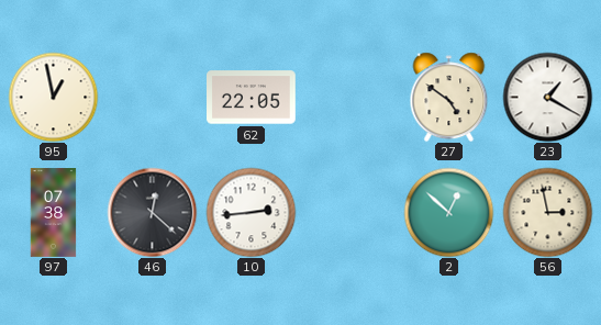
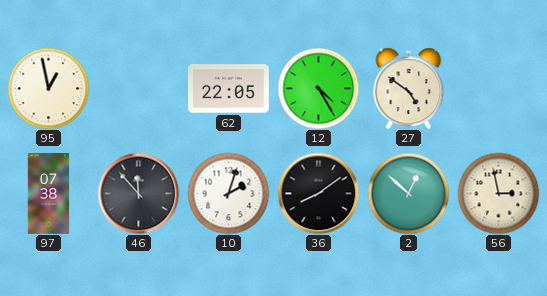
12: none -> 4:25
23: 1:20 -> none
46: 12:22 -> 11:53
10: 2:44 -> 2:03
36: none -> 8:09
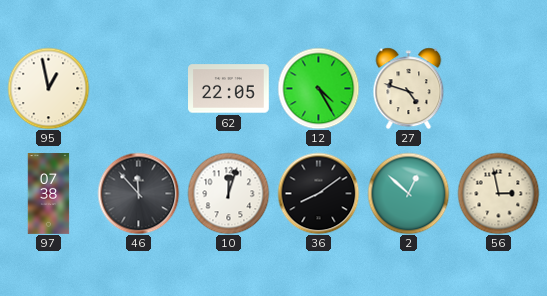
27: 4:51 -> 4:48
10: 2:03 -> 12:03
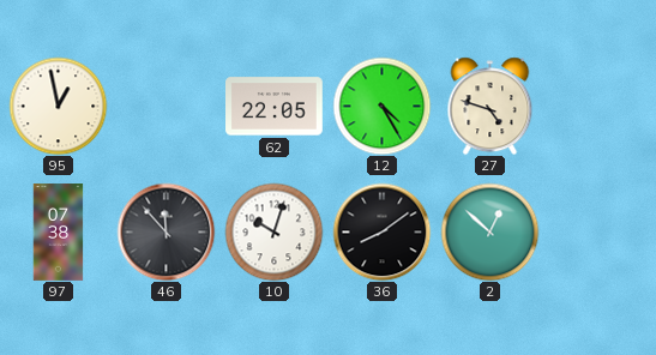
10: 12:03 -> 10:03
56: 2:58 -> none
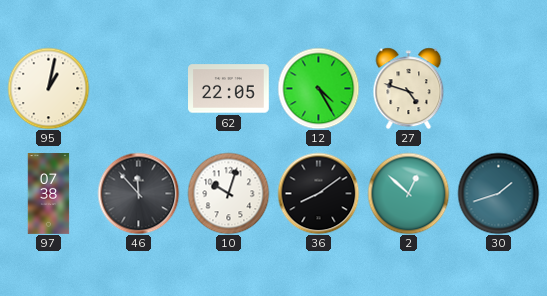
95: 12:58 -> 1:02
30: none -> 1:42
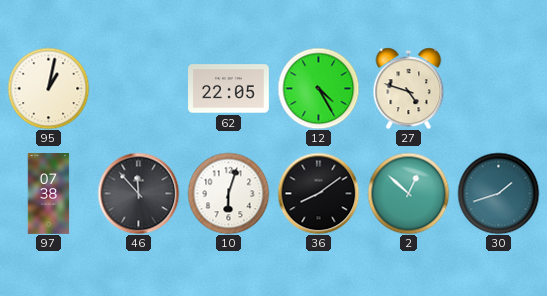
10: 10:03 -> 6:03
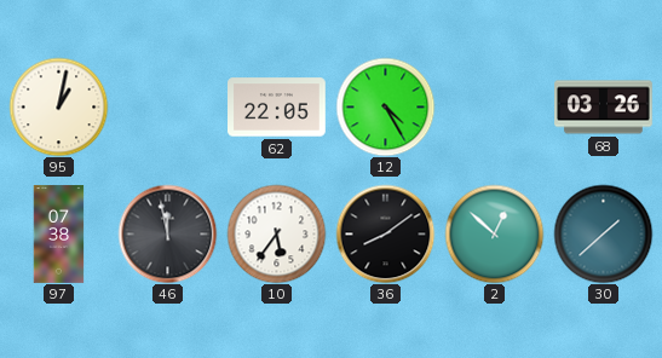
27: 4:48 -> none
68: none -> 03:26
46: 11:53 -> 11:58
10: 6:03 -> 5:36
30: 1:42 -> 1:38
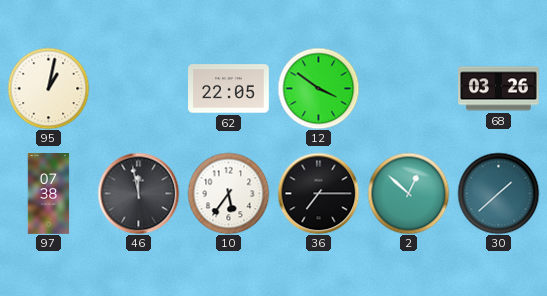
12: 4:25 -> 3:51
36: 8:09 -> 7:15
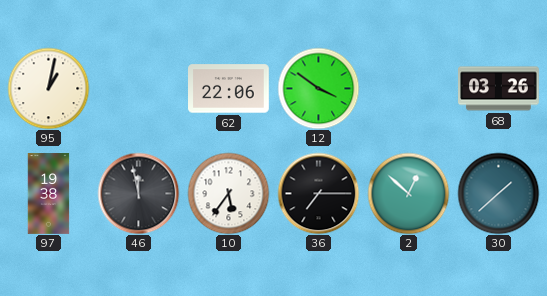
62: 22:05 -> 22:06
97: 07:38 -> 19:38
